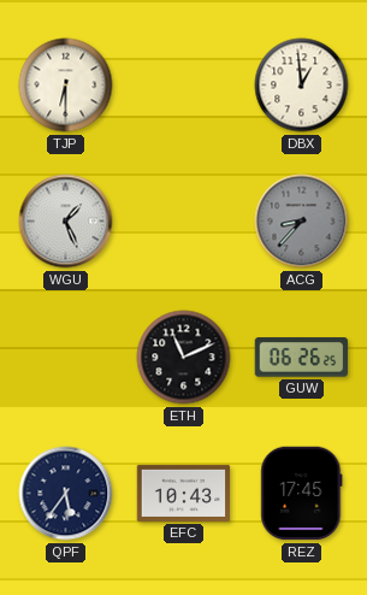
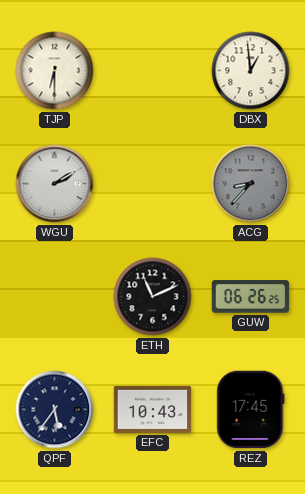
WGU: 1:26 -> 2:10
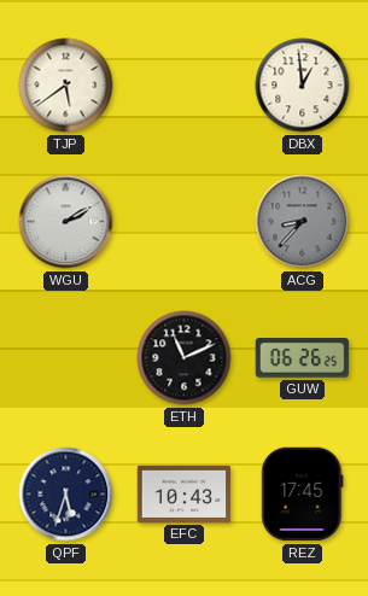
TJP: 6:30 -> 5:39
QPF: 5:36 -> 5:33
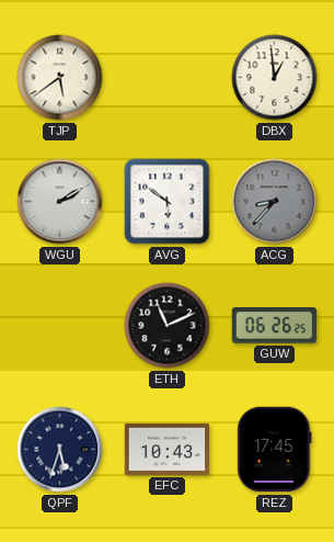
AVG: none -> 5:51
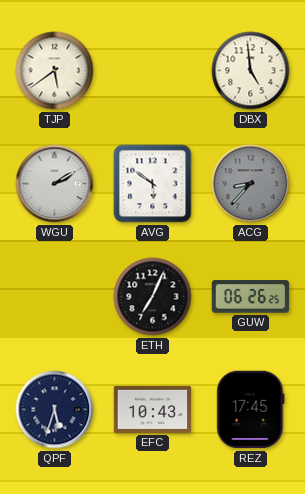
DBX: 12:59 -> 4:59
ETH: 11:11 -> 7:04
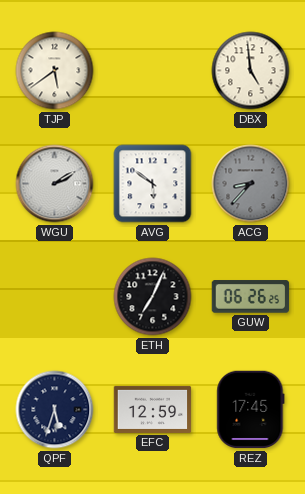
EFC: 10:43 -> 12:59
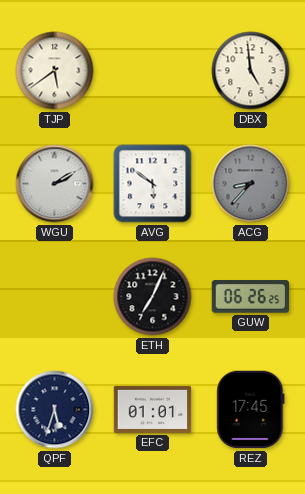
EFC: 12:59 -> 01:01
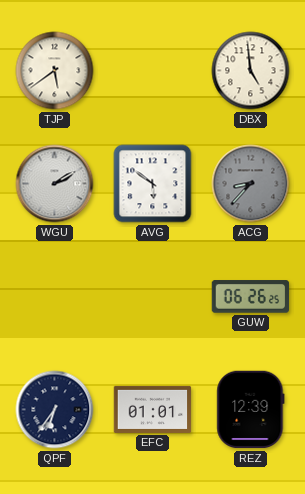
ETH: 7:04 -> none
QPF: 5:33 -> 6:36
REZ: 17:45 -> 12:39
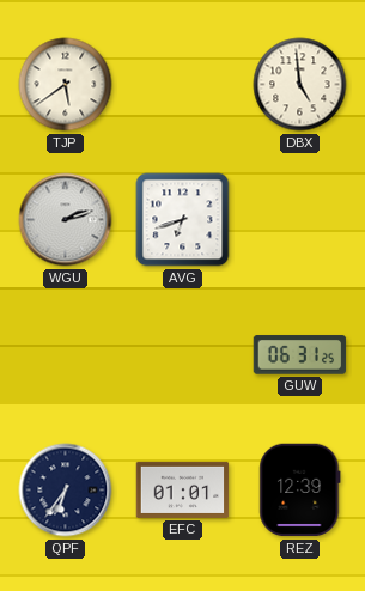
WGU: 2:10 -> 2:12
AVG: 5:51 -> 6:42
ACG: 8:37 -> none
GUW: 06:26 -> 06:31
